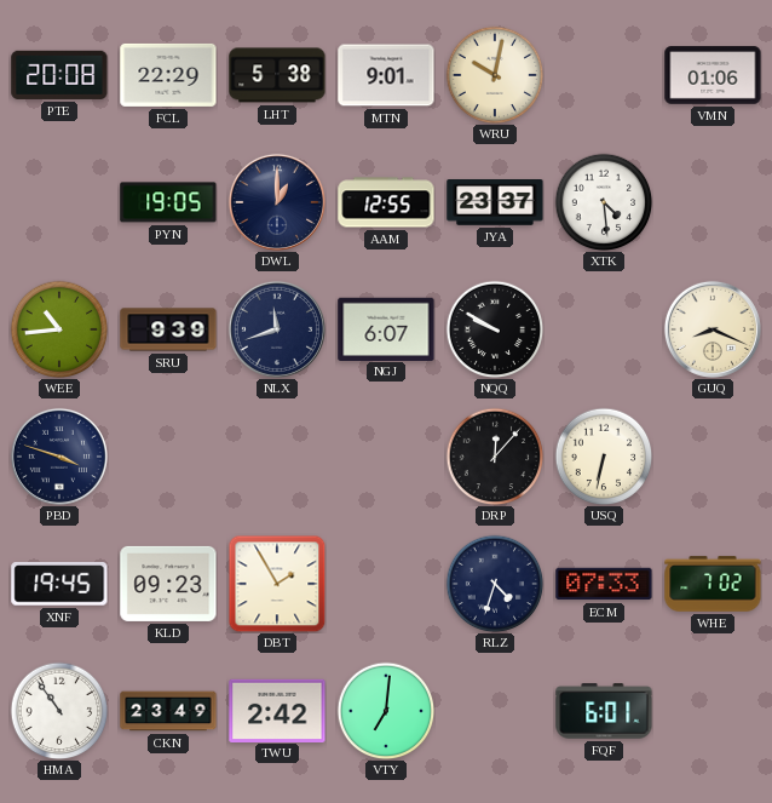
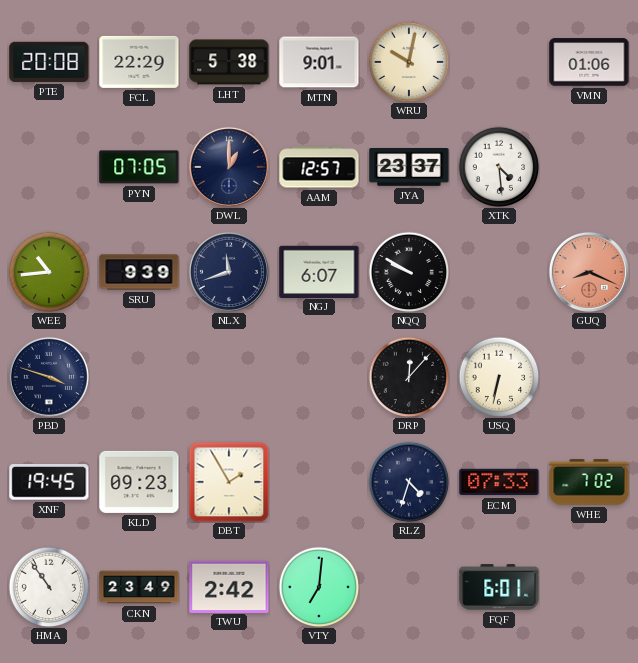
PYN: 19:05 -> 07:05
AAM: 12:55 -> 12:57
GUQ dial: cream -> salmon
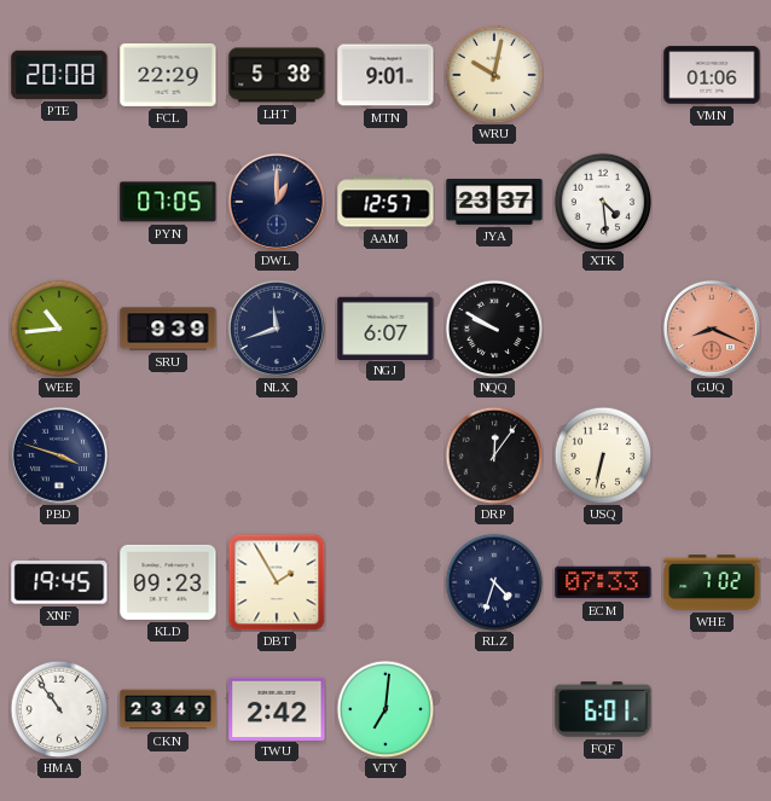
DRP: 12:07 -> 12:06
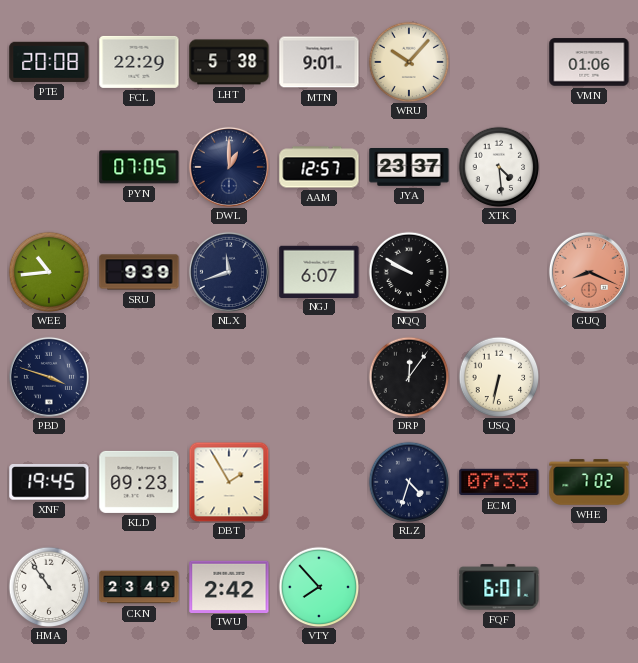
WRU: 10:02 -> 10:07
VTY: 7:01 -> 7:53
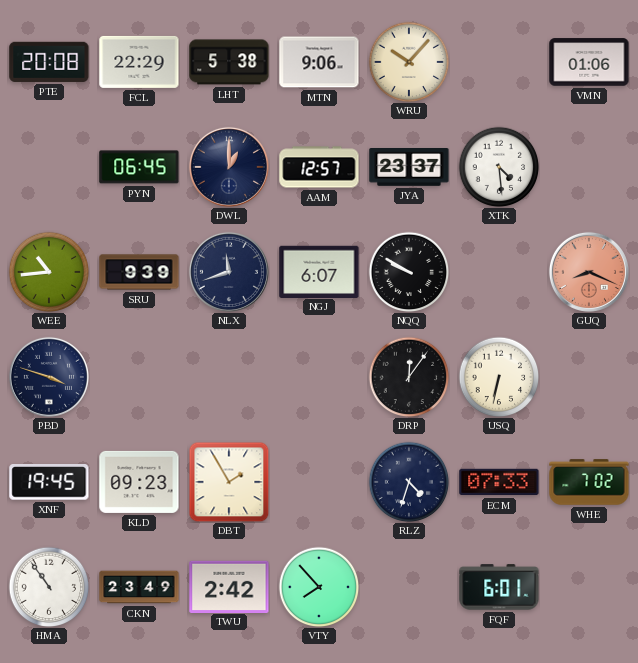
MTN: 9:01 -> 9:06
PYN: 07:05 -> 06:45
